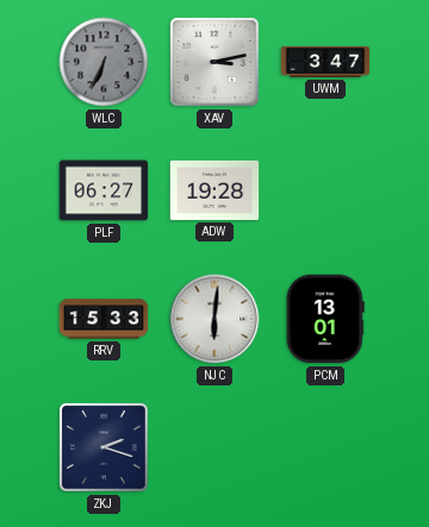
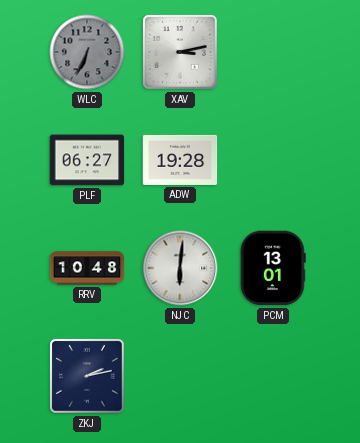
UWM: 3:47 -> none
RRV: 15:33 -> 10:48
ZKJ: 2:18 -> 2:13
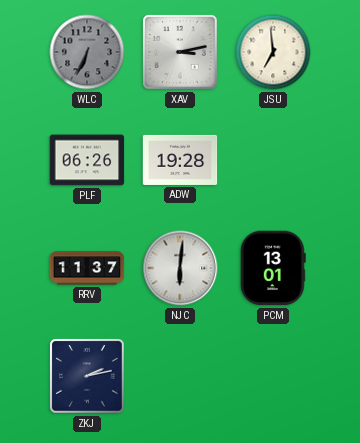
JSU: none -> 6:59
PLF: 06:27 -> 06:26
RRV: 10:48 -> 11:37
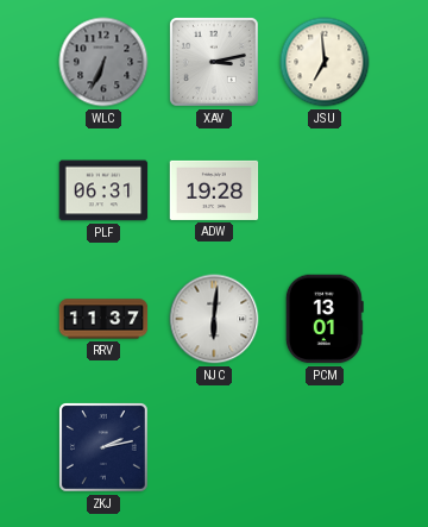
PLF: 06:26 -> 06:31
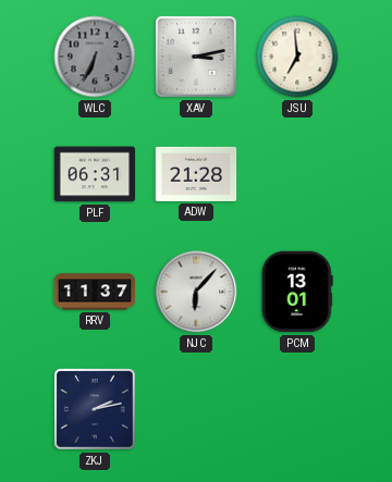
ADW: 19:28 -> 21:28
NJC: 6:01 -> 6:07
